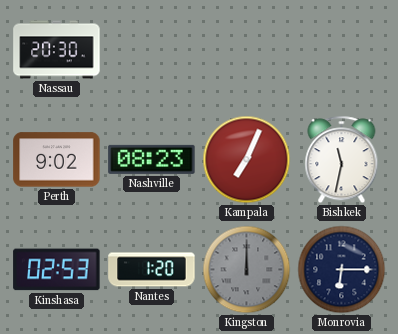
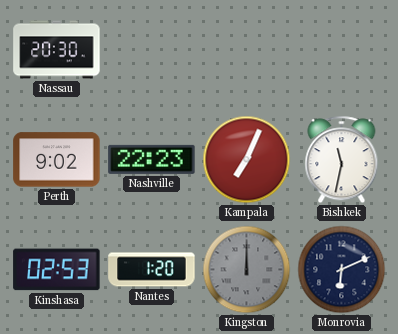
Nashville: 08:23 -> 22:23
Monrovia: 6:15 -> 6:11
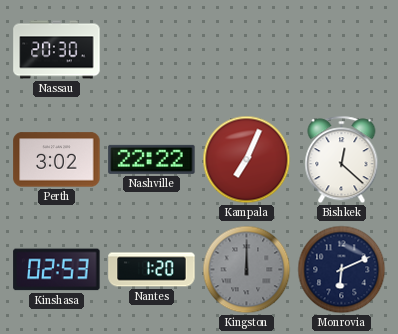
Perth: 9:02 -> 3:02
Nashville: 22:23 -> 22:22
Bishkek: 11:32 -> 12:22
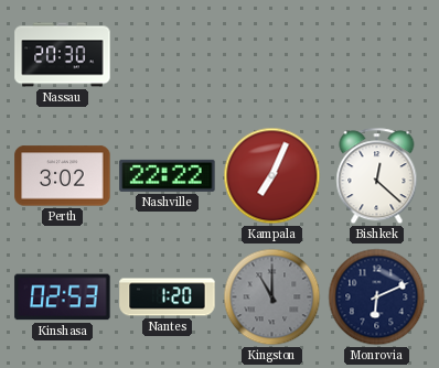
Kingston: 12:00 -> 11:00
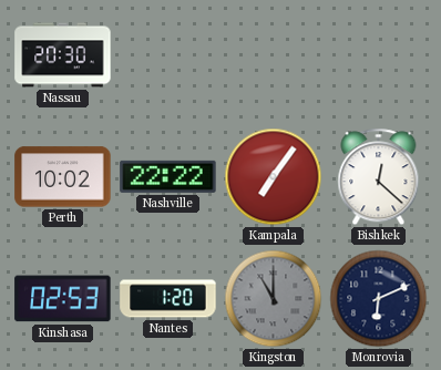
Perth: 3:02 -> 10:02
Kampala: 7:04 -> 7:06
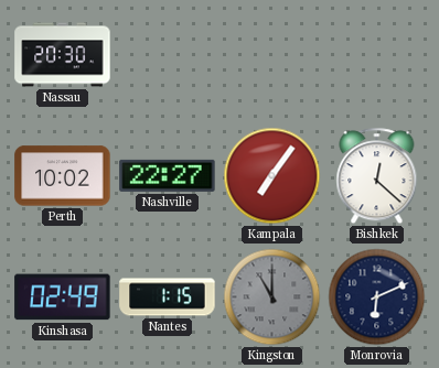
Nashville: 22:22 -> 22:27
Kinshasa: 02:53 -> 02:49
Nantes: 1:20 -> 1:15
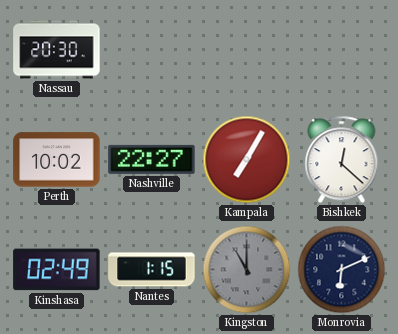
Kampala: 7:06 -> 7:05
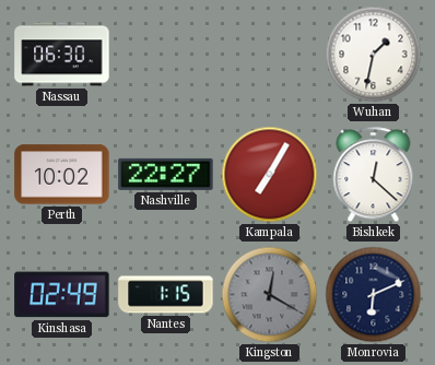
Nassau: 20:30 -> 06:30
Wuhan: none -> 1:32
Kingston: 11:00 -> 12:20
